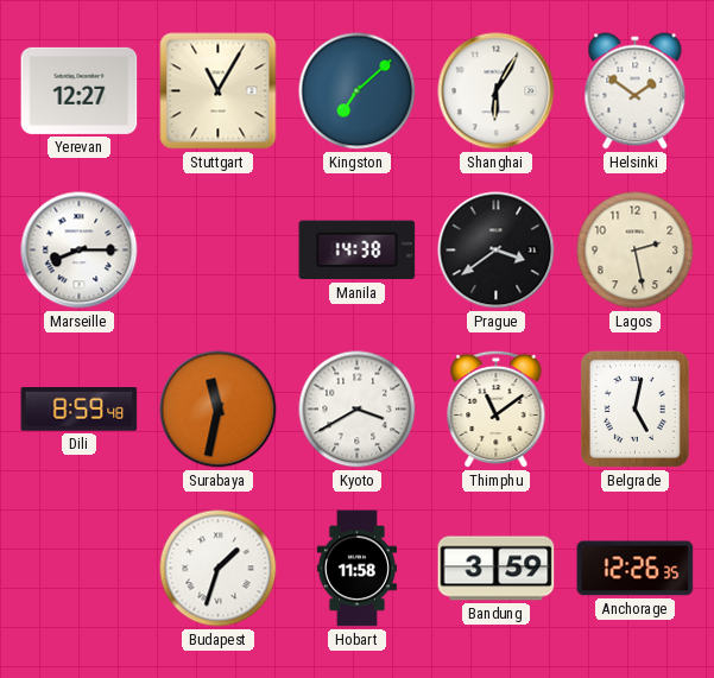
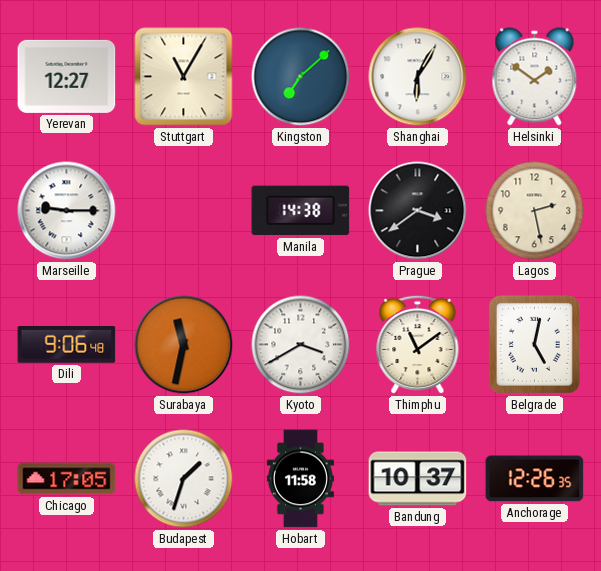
Marseille: 8:15 -> 9:15
Dili: 8:59 -> 9:06
Chicago: none -> 17:05
Bandung: 3:59 -> 10:37
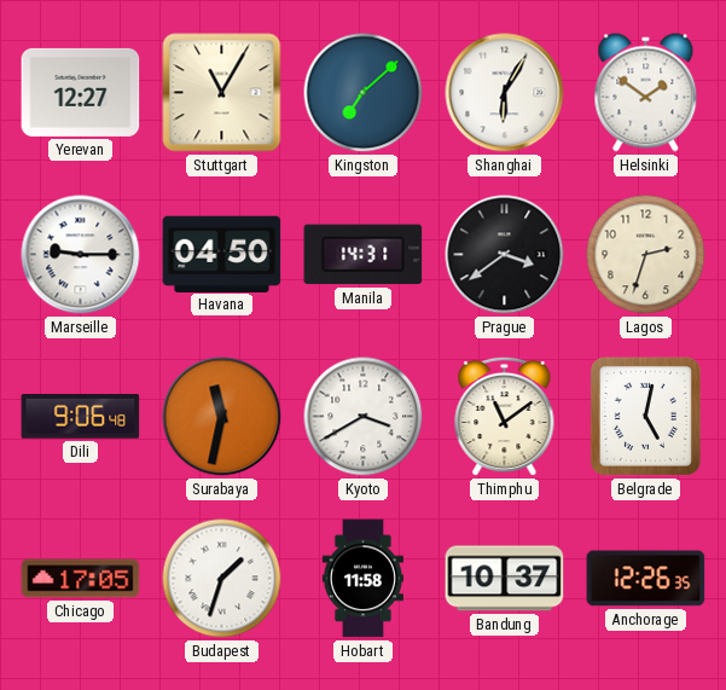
Havana: none -> 04:50
Manila: 14:38 -> 14:31
Lagos: 2:28 -> 2:33
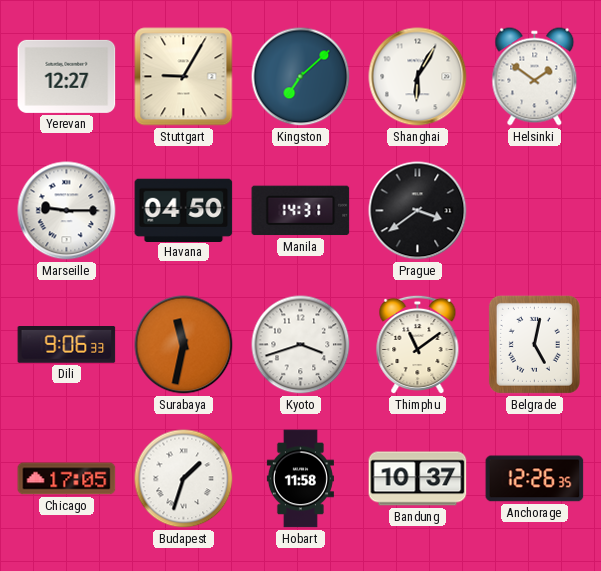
Stuttgart: 11:05 -> 9:05
Lagos: 2:33 -> none
Dili: 9:06:48 -> 9:06:33
Kyoto: 3:40 -> 3:42
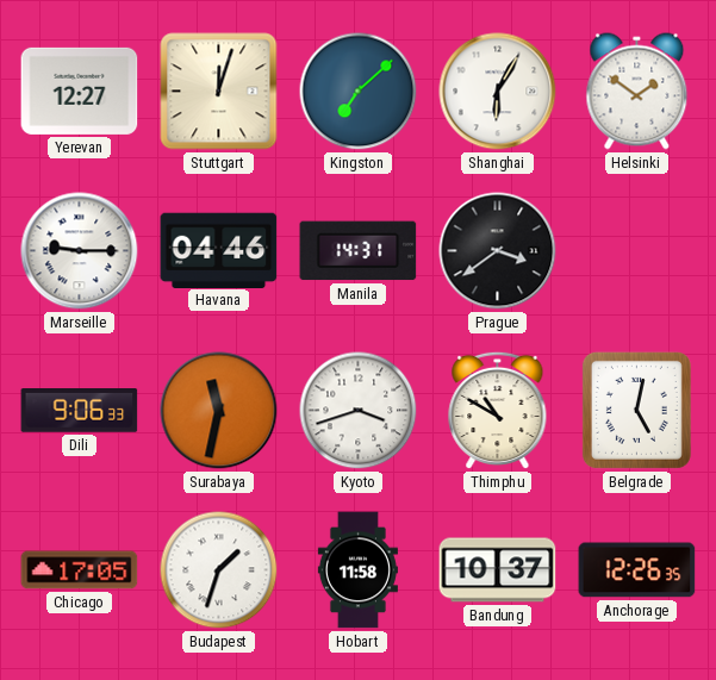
Stuttgart: 9:05 -> 12:03
Havana: 04:50 -> 04:46
Thimphu: 11:09 -> 10:50
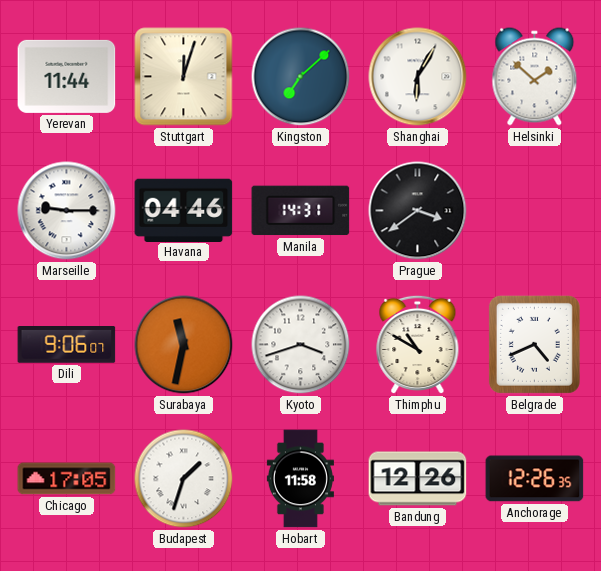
Yerevan: 12:27 -> 11:44
Helsinki: 1:51 -> 1:52
Dili: 9:06:33 -> 9:06:07
Belgrade: 5:02 -> 4:41
Bandung: 10:37 -> 12:26
